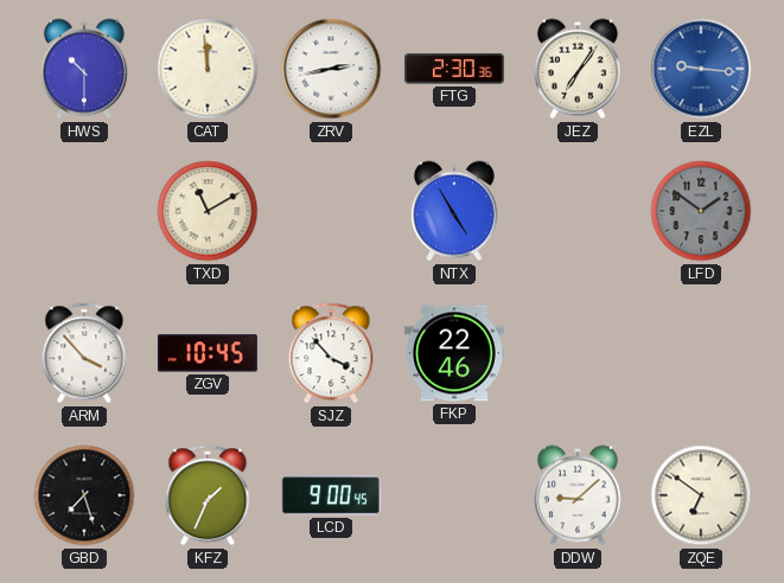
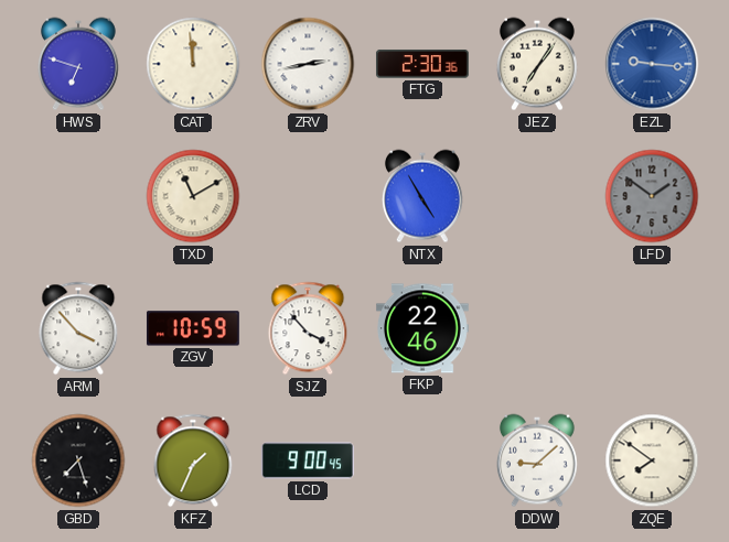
HWS: 10:30 -> 6:48
ZGV: 10:45 -> 10:59
ZQE: 6:51 -> 7:51
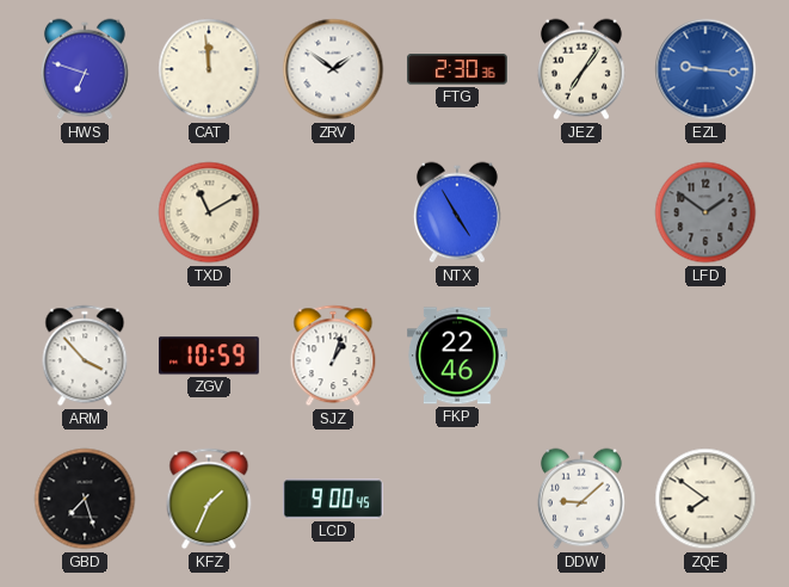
ZRV: 2:43 -> 1:51
SJZ: 3:53 -> 1:03
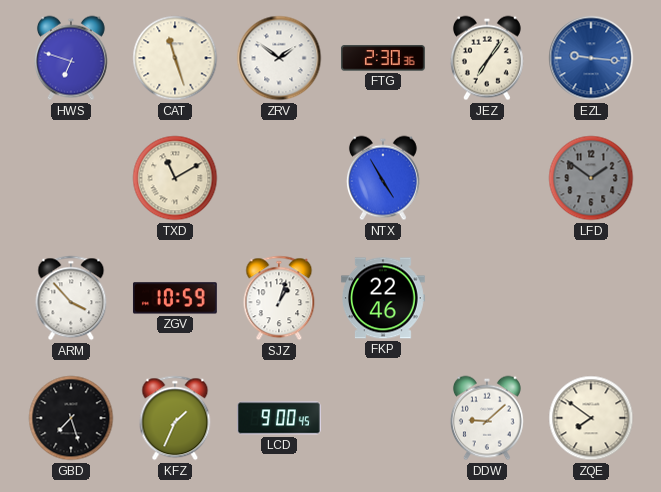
CAT: 11:59 -> 11:27
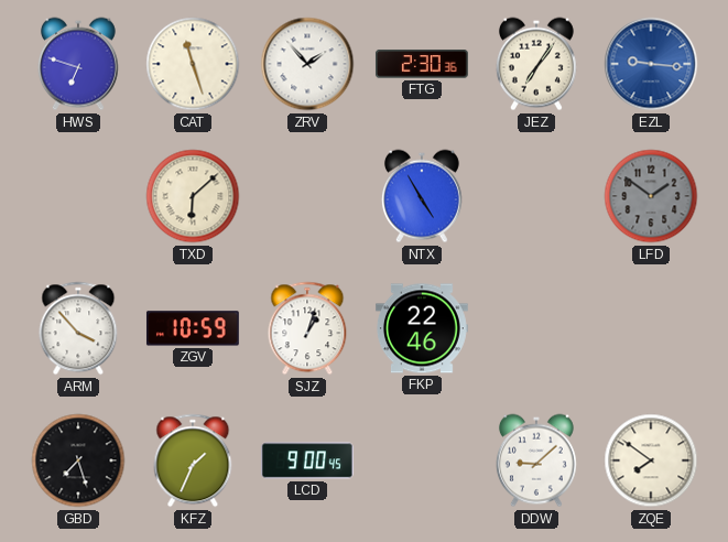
ZRV: 1:51 -> 1:53
TXD: 11:10 -> 6:08
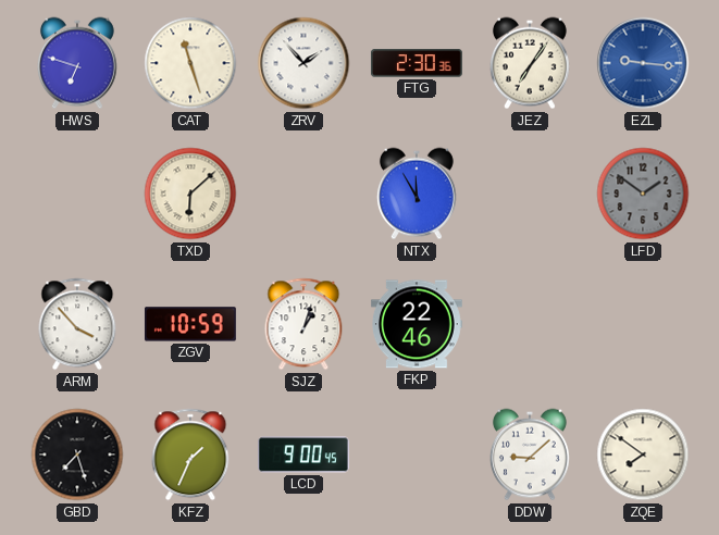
NTX: 4:55 -> 11:55
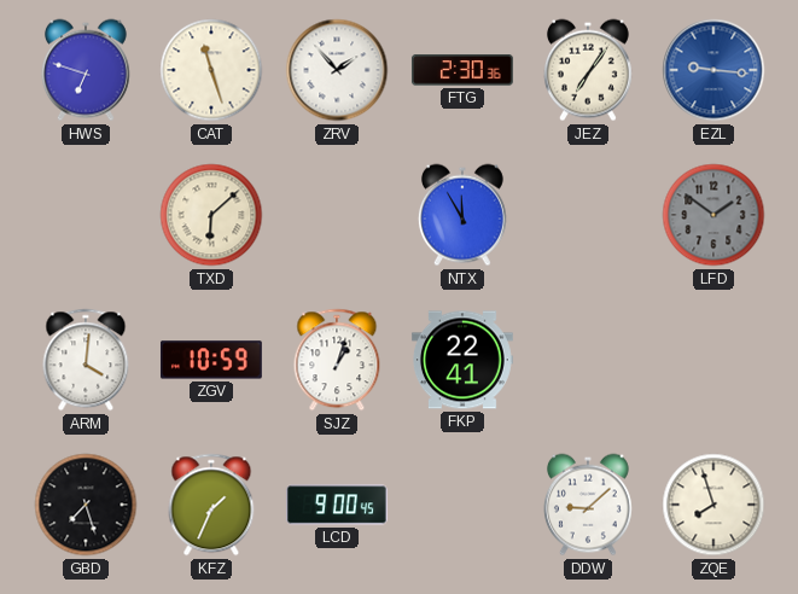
ARM: 3:53 -> 4:01
FKP: 22:46 -> 22:41
ZQE: 7:51 -> 7:57
